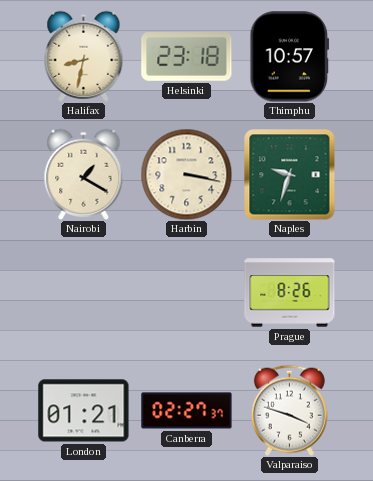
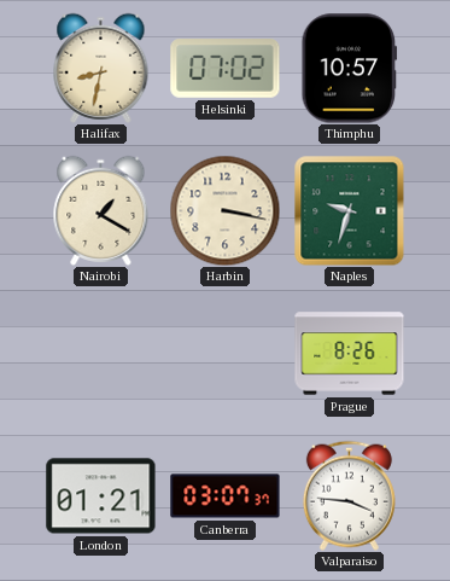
Helsinki: 23:18 -> 07:02
Canberra: 02:27 -> 03:07
Valparaiso: 3:48 -> 3:46
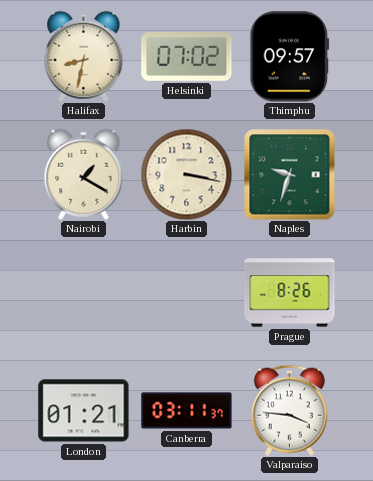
Thimphu: 10:57 -> 09:57
Canberra: 03:07 -> 03:11
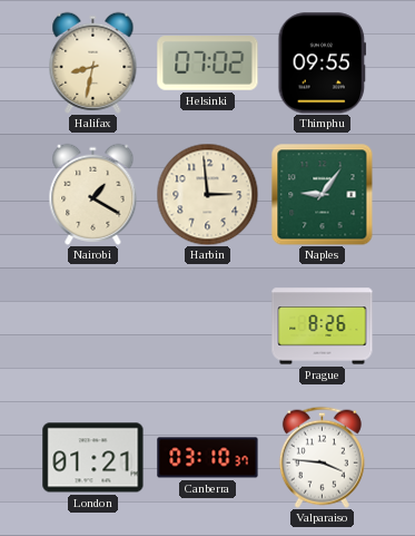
Thimphu: 09:57 -> 09:55
Harbin: 3:17 -> 2:59
Naples: 9:33 -> 9:06
Canberra: 03:11 -> 03:10
